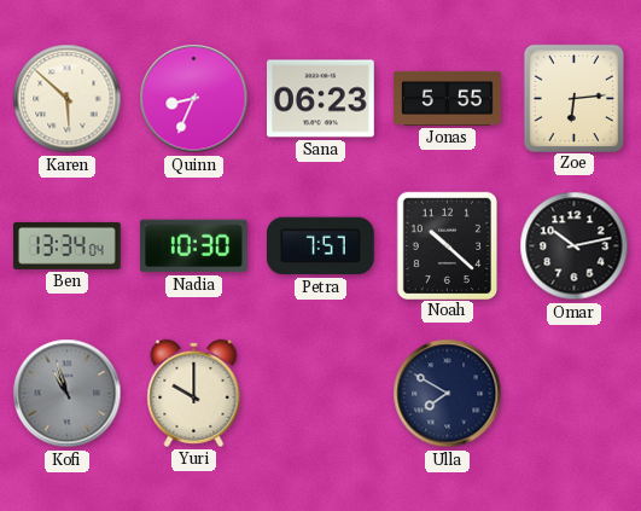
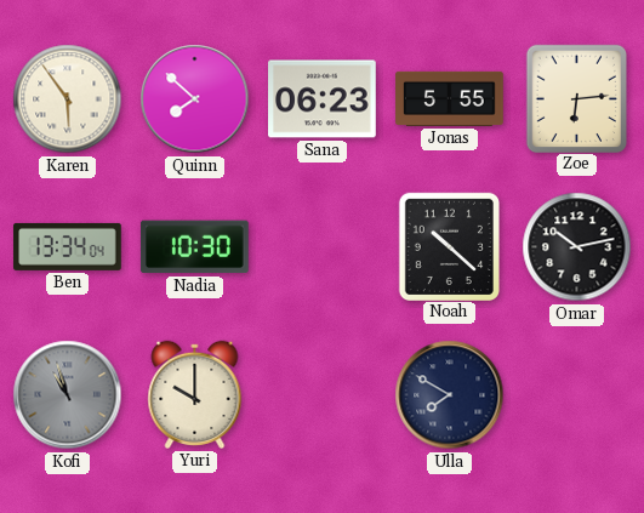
Karen: 5:52 -> 5:54
Quinn: 8:34 -> 7:52
Petra: 7:57 -> none
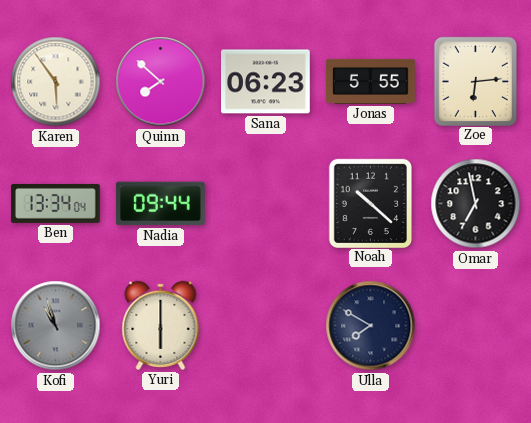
Nadia: 10:30 -> 09:44
Omar: 10:13 -> 6:58
Yuri: 10:00 -> 6:00
